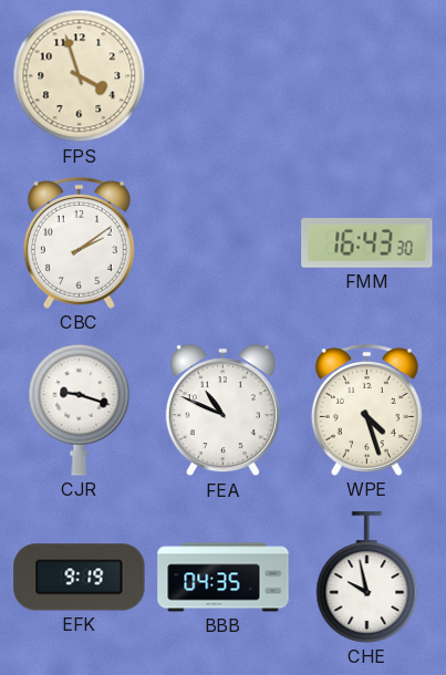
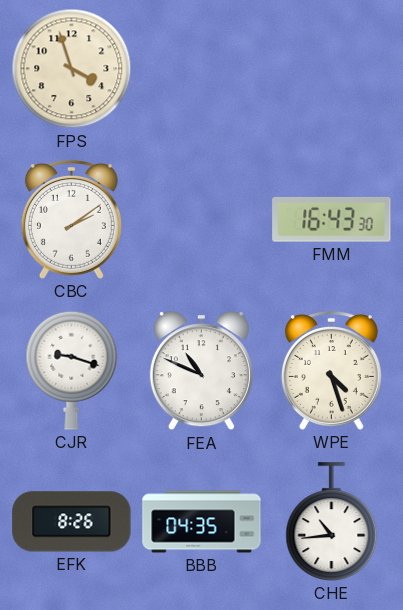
EFK: 9:19 -> 8:26
CHE: 9:58 -> 10:44
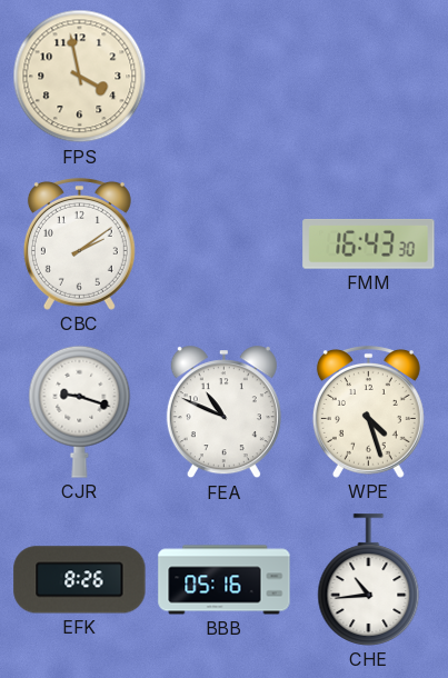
FPS: 3:57 -> 3:58
BBB: 04:35 -> 05:16
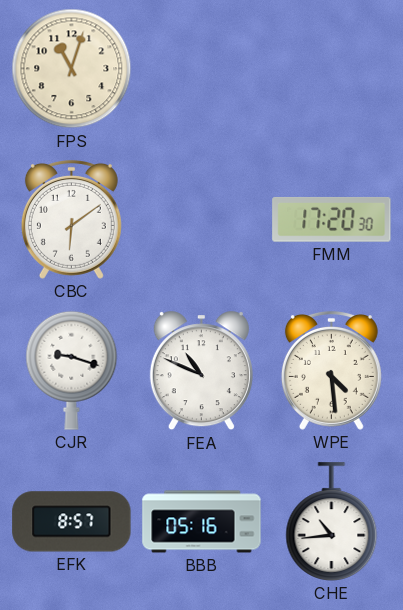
FPS: 3:58 -> 11:03
CBC: 2:09 -> 6:09
FMM: 16:43 -> 17:20
WPE: 4:27 -> 4:29
EFK: 8:26 -> 8:57
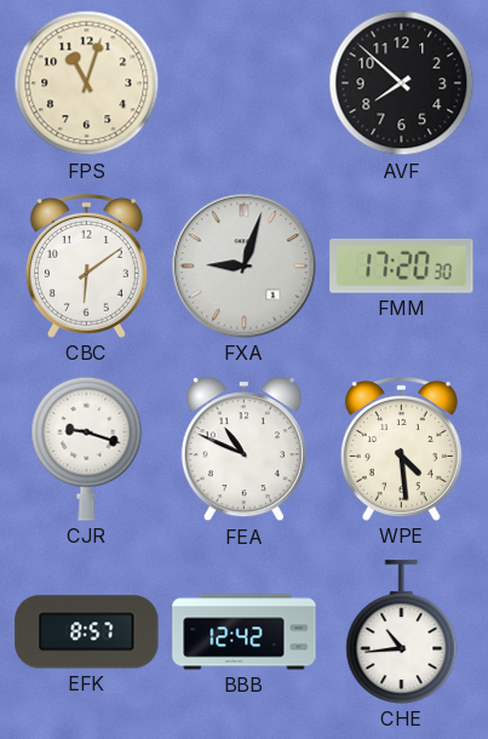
AVF: none -> 7:52
FXA: none -> 9:03
BBB: 05:16 -> 12:42
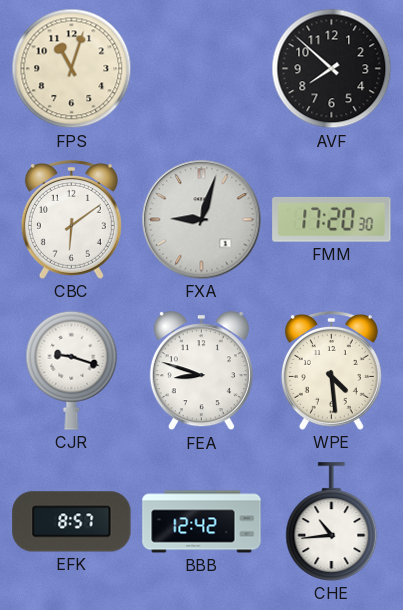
FEA: 10:49 -> 8:48
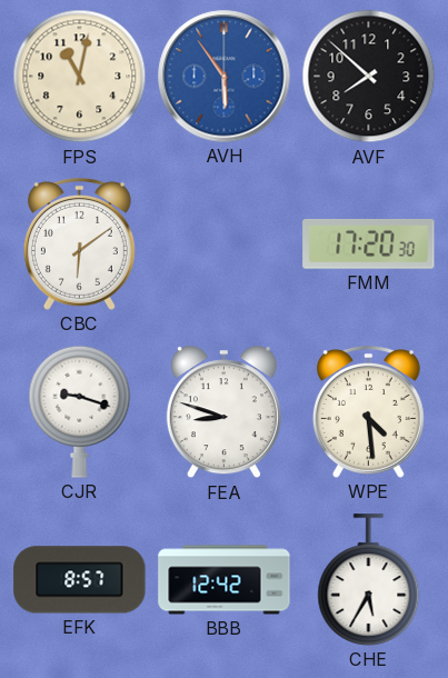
FPS: 11:03 -> 11:02
AVH: none -> 5:54
FXA: 9:03 -> none
CHE: 10:44 -> 5:35
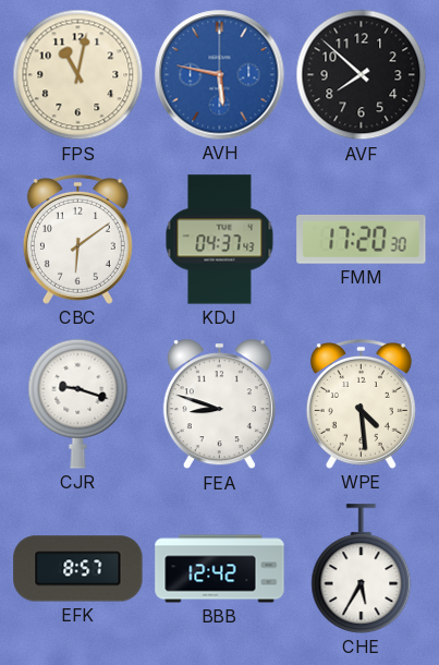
AVH: 5:54 -> 5:47
KDJ: none -> 04:37
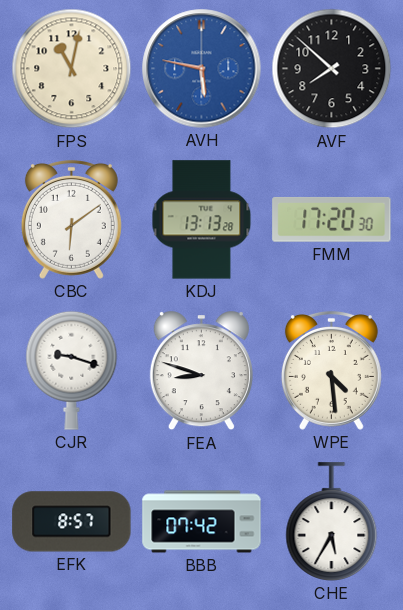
KDJ: 04:37 -> 13:13
BBB: 12:42 -> 07:42
